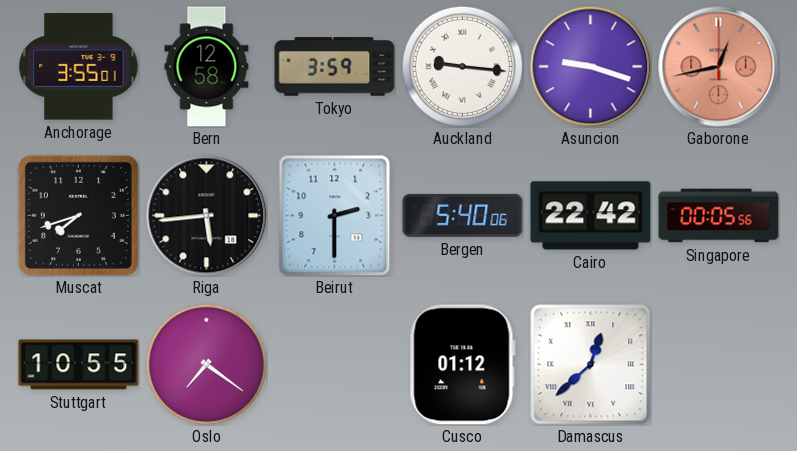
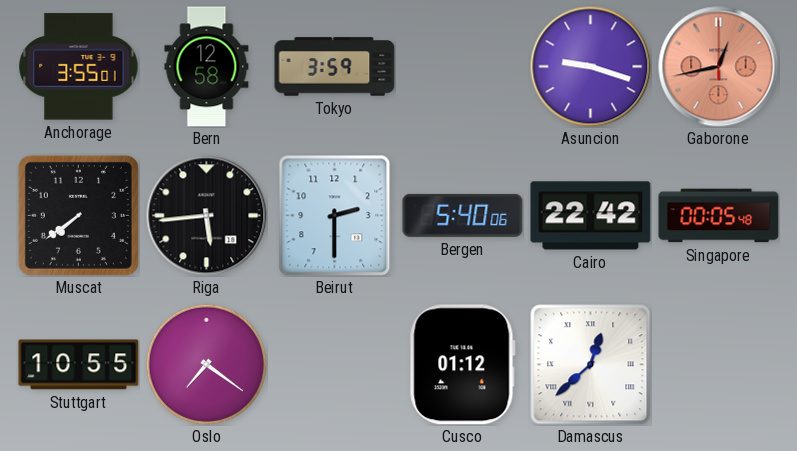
Auckland: 9:16 -> none
Muscat: 7:42 -> 7:39
Singapore: 00:05:56 -> 00:05:48
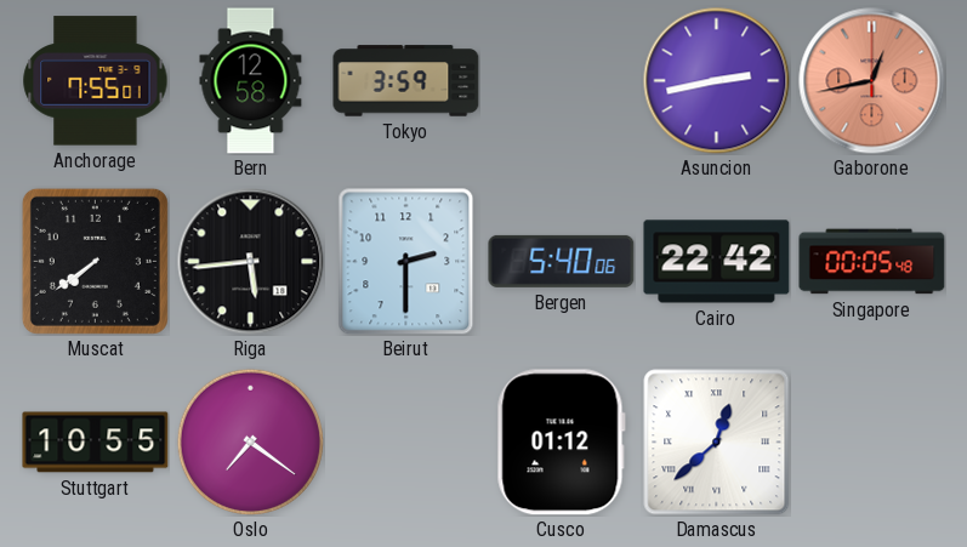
Anchorage: 3:55 -> 7:55
Asuncion: 9:18 -> 2:43
